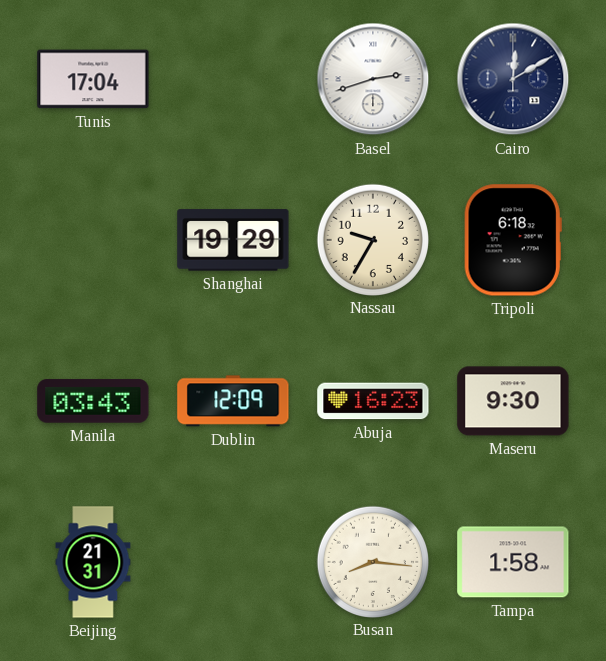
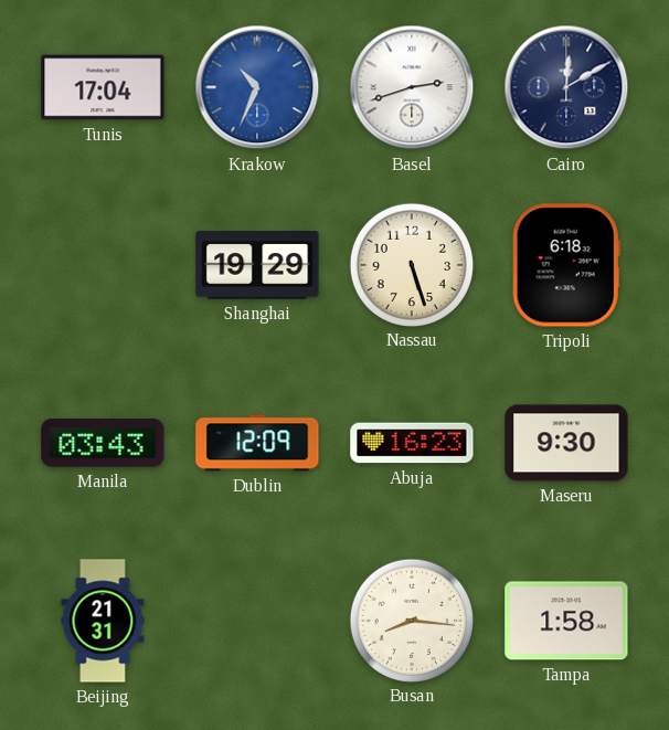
Krakow: none -> 10:34
Nassau: 9:35 -> 5:27
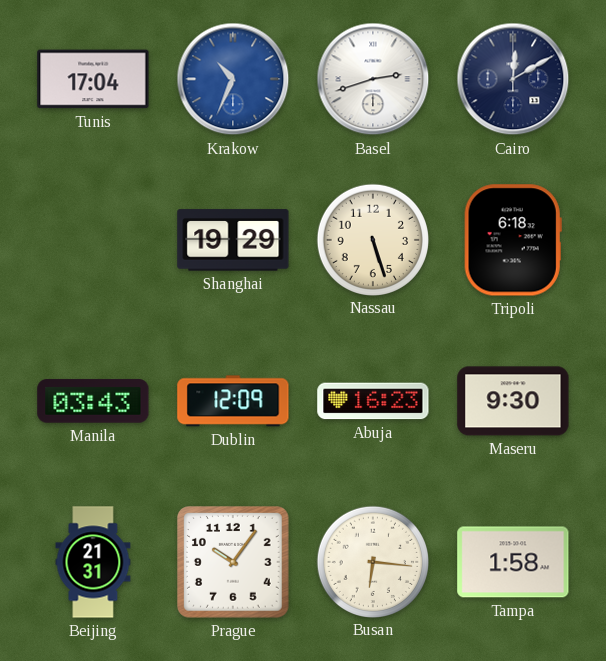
Prague: none -> 10:06
Busan: 8:16 -> 6:16
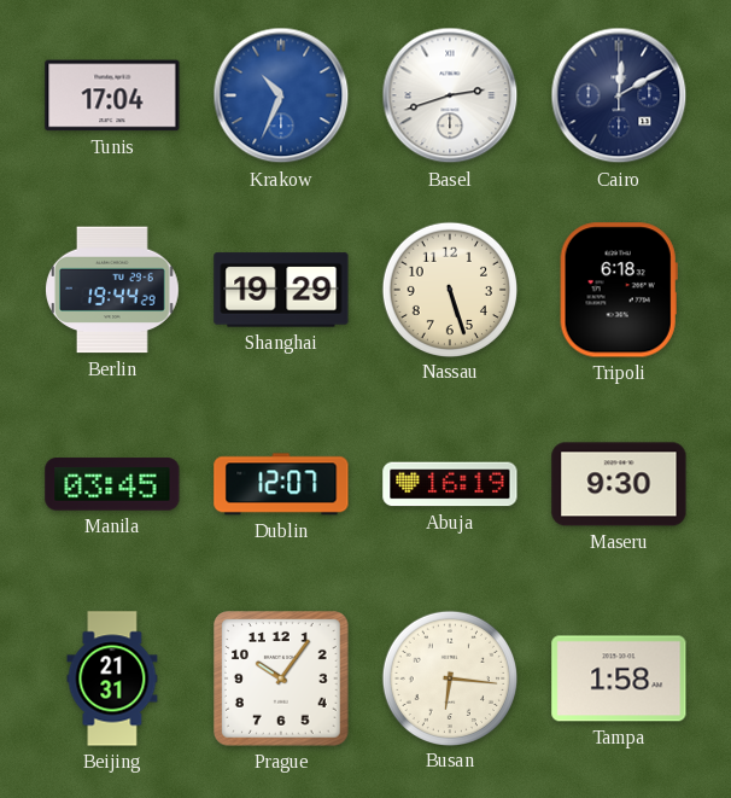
Berlin: none -> 19:44
Manila: 03:43 -> 03:45
Dublin: 12:09 -> 12:07
Abuja: 16:23 -> 16:19
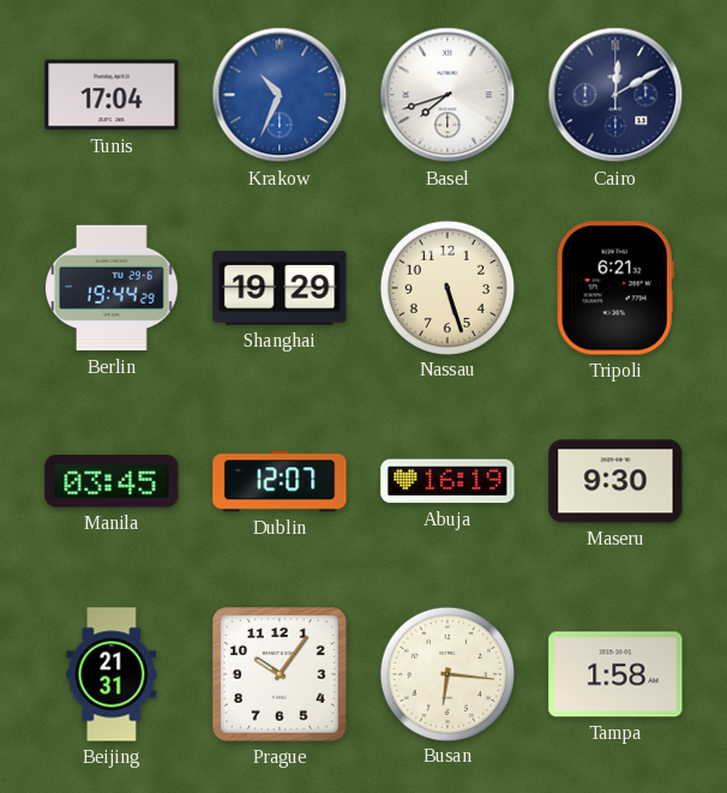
Basel: 2:42 -> 7:42
Tripoli: 6:18 -> 6:21
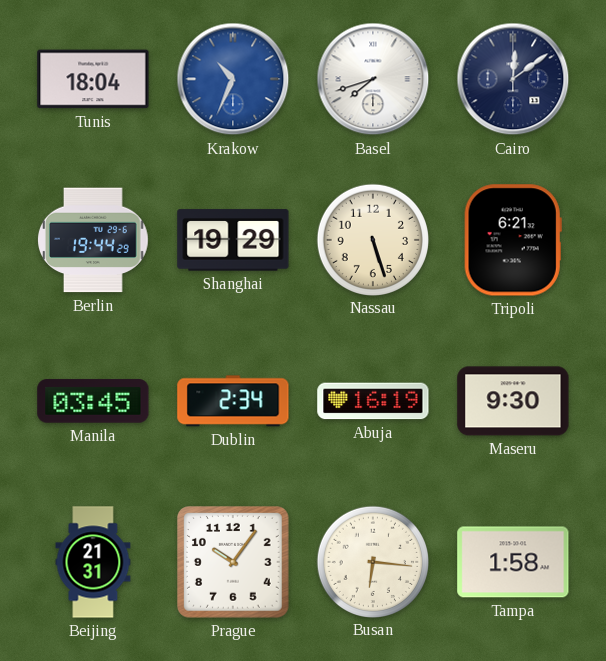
Tunis: 17:04 -> 18:04
Cairo: 12:10 -> 12:09
Dublin: 12:07 -> 2:34
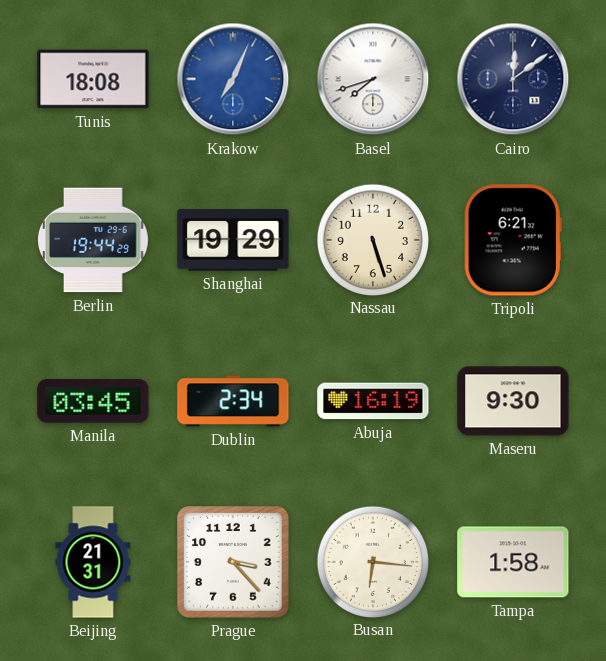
Tunis: 18:04 -> 18:08
Krakow: 10:34 -> 7:04
Prague: 10:06 -> 3:23
